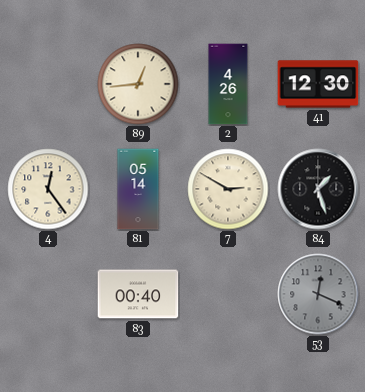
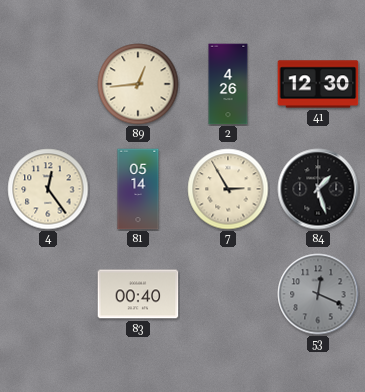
7: 2:50 -> 2:55
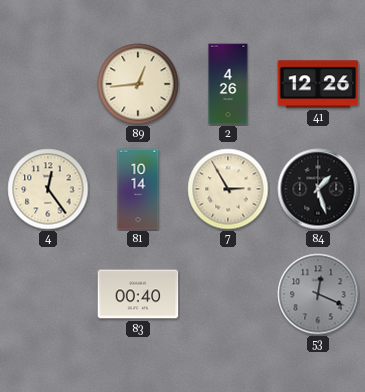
41: 12:30 -> 12:26
81: 05:14 -> 10:14
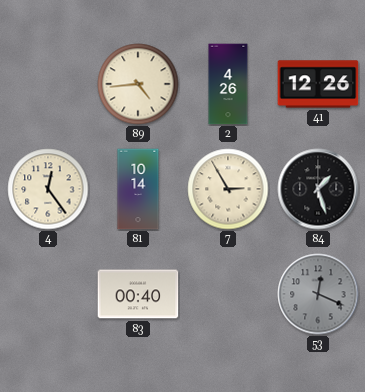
89: 12:44 -> 4:44
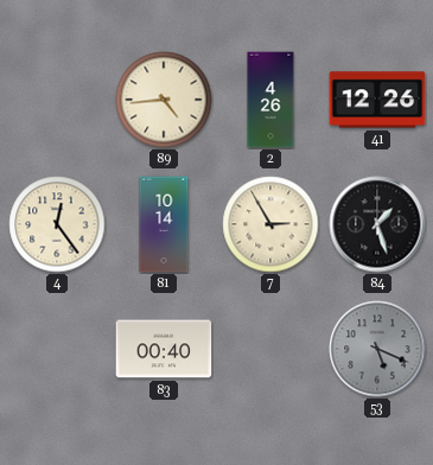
53: 12:19 -> 5:19
